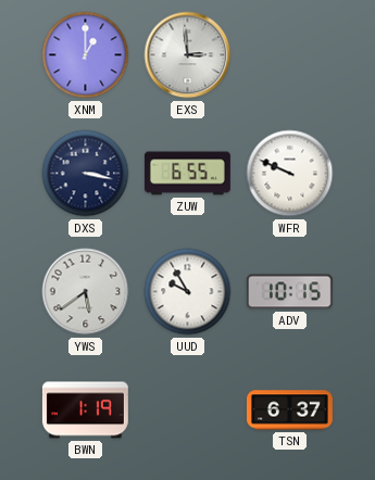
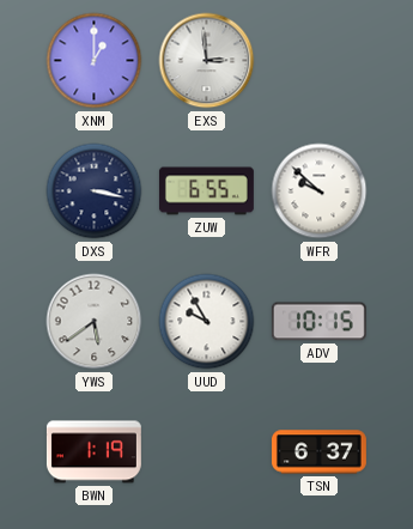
WFR: 9:49 -> 9:52
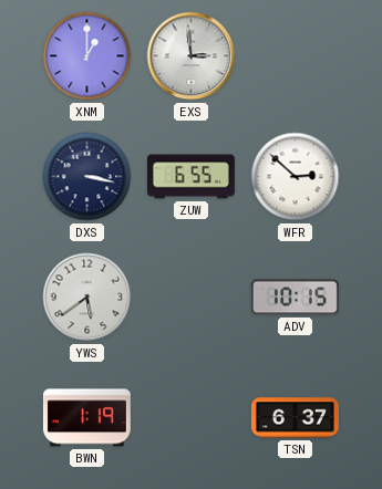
WFR: 9:52 -> 2:52
UUD: 9:55 -> none
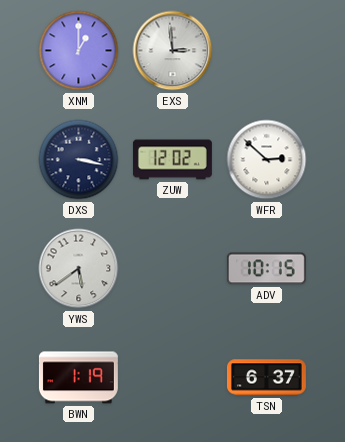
ZUW: 6:55 -> 12:02
